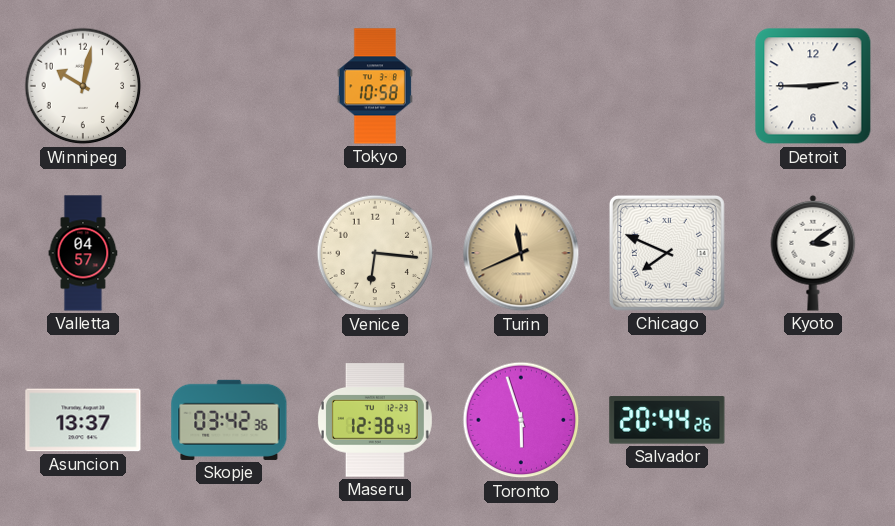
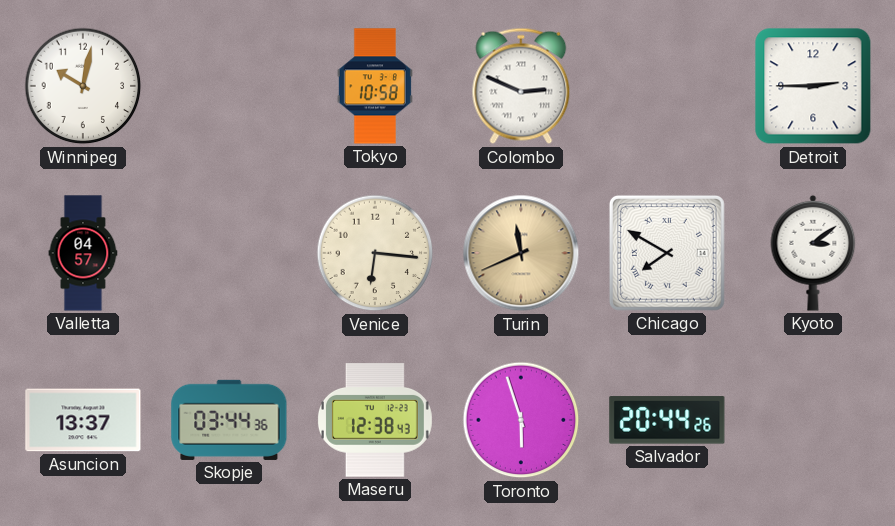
Colombo: none -> 2:49
Chicago: 7:49 -> 7:50
Skopje: 03:42 -> 03:44
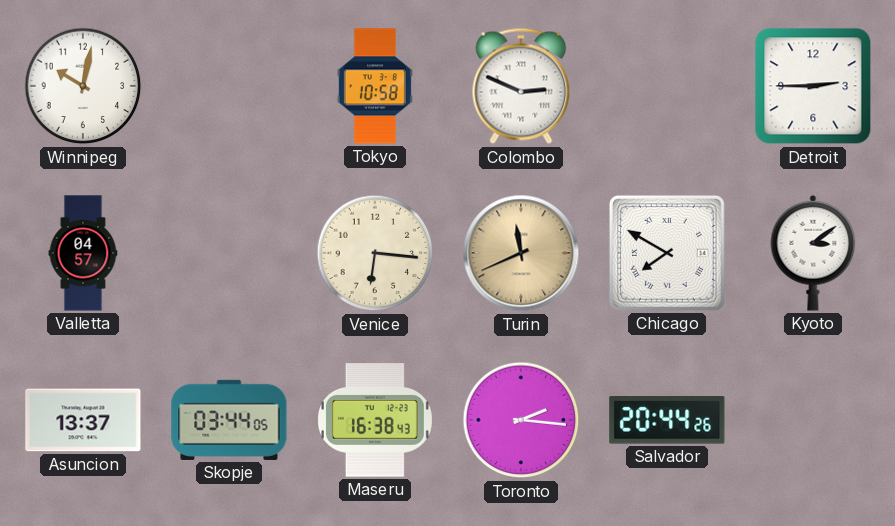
Skopje: 03:44:36 -> 03:44:05
Maseru: 12:38 -> 16:38
Toronto: 5:57 -> 2:16
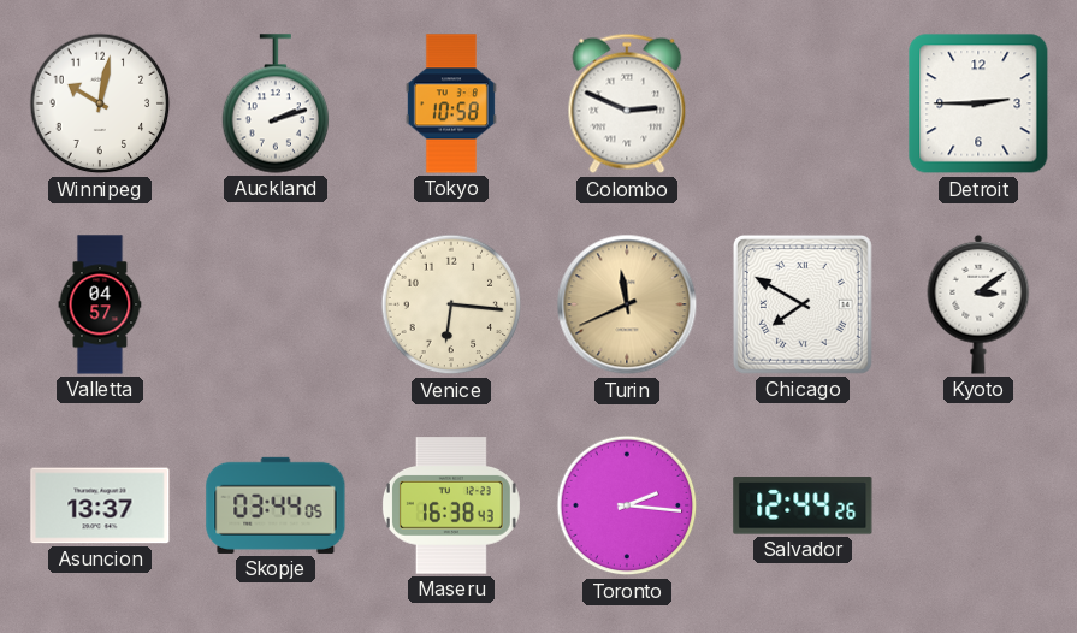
Auckland: none -> 2:12
Salvador: 20:44 -> 12:44
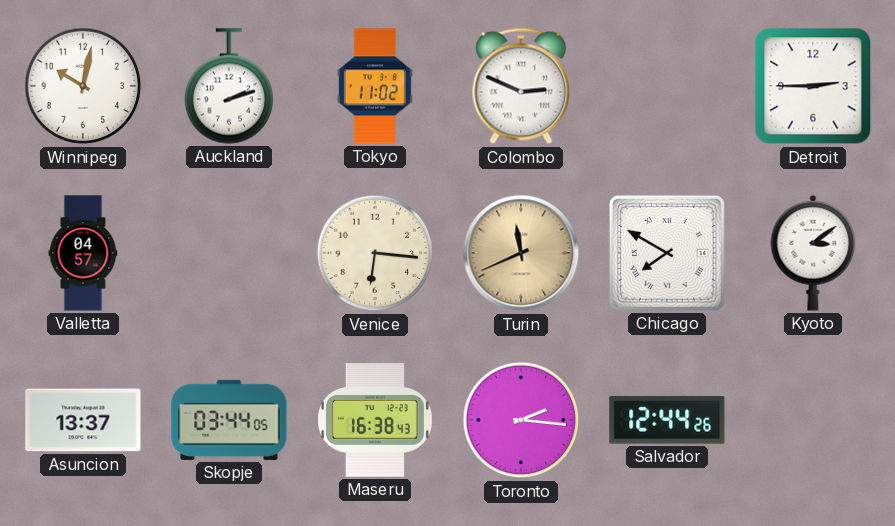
Tokyo: 10:58 -> 11:02
